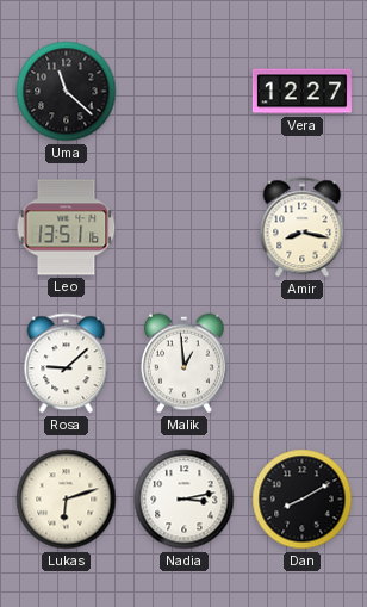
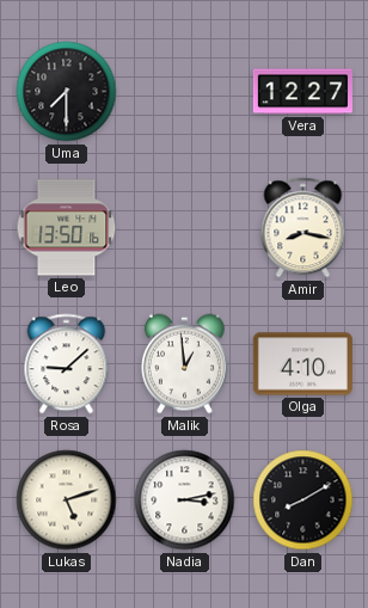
Uma: 11:22 -> 7:30
Leo: 13:51 -> 13:50
Olga: none -> 4:10
Lukas: 6:12 -> 5:12
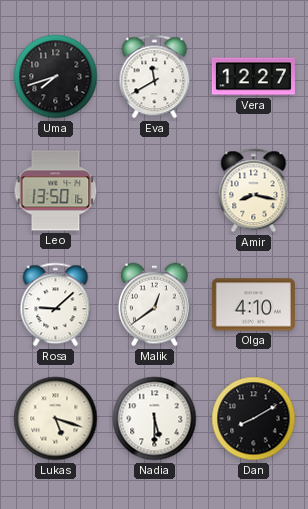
Uma: 7:30 -> 7:42
Eva: none -> 11:40
Malik: 12:59 -> 12:39
Lukas: 5:12 -> 5:18
Nadia: 3:13 -> 5:30
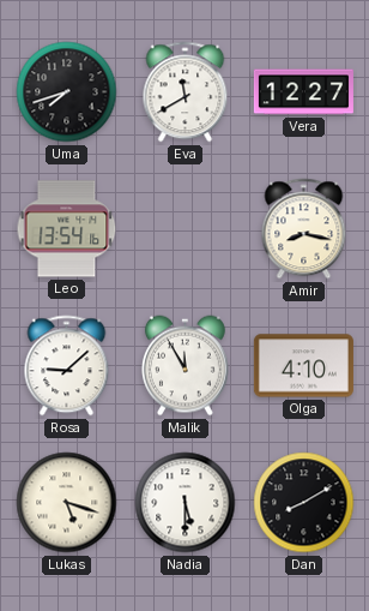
Leo: 13:50 -> 13:54
Malik: 12:39 -> 11:55
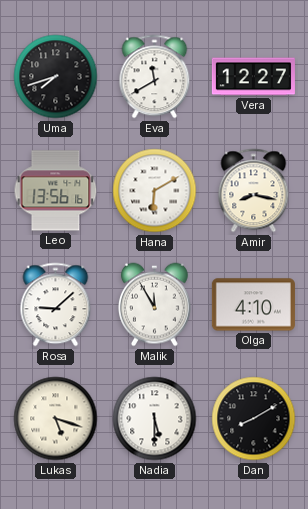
Leo: 13:54 -> 13:56
Hana: none -> 6:10
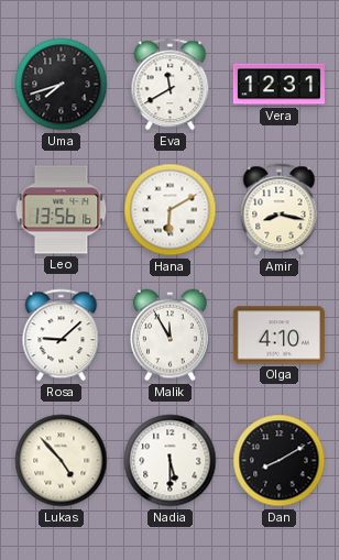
Vera: 12:27 -> 12:31
Lukas: 5:18 -> 4:53
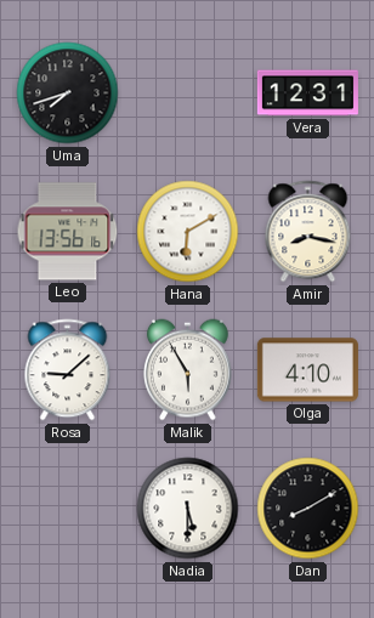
Eva: 11:40 -> none
Malik: 11:55 -> 5:55
Lukas: 4:53 -> none
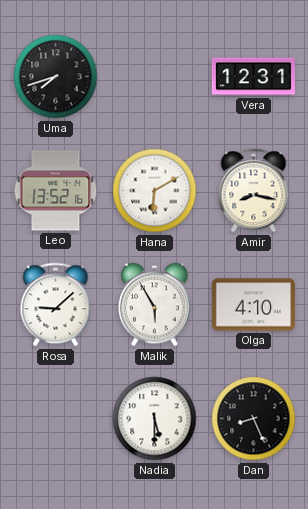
Leo: 13:56 -> 13:52
Dan: 8:10 -> 8:26
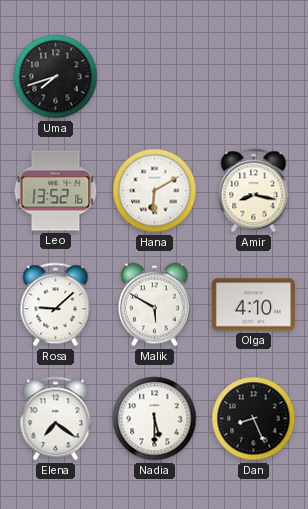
Vera: 12:31 -> none
Malik: 5:55 -> 5:50
Elena: none -> 7:21
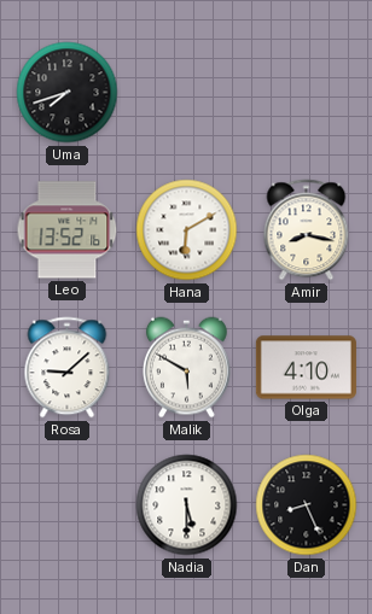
Elena: 7:21 -> none
